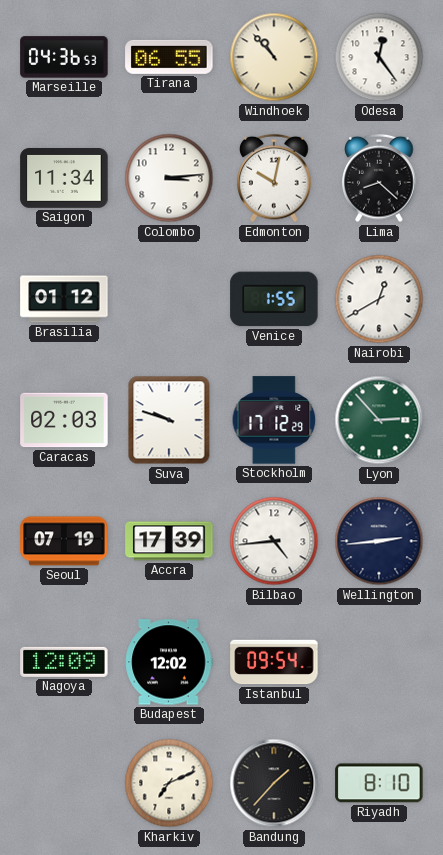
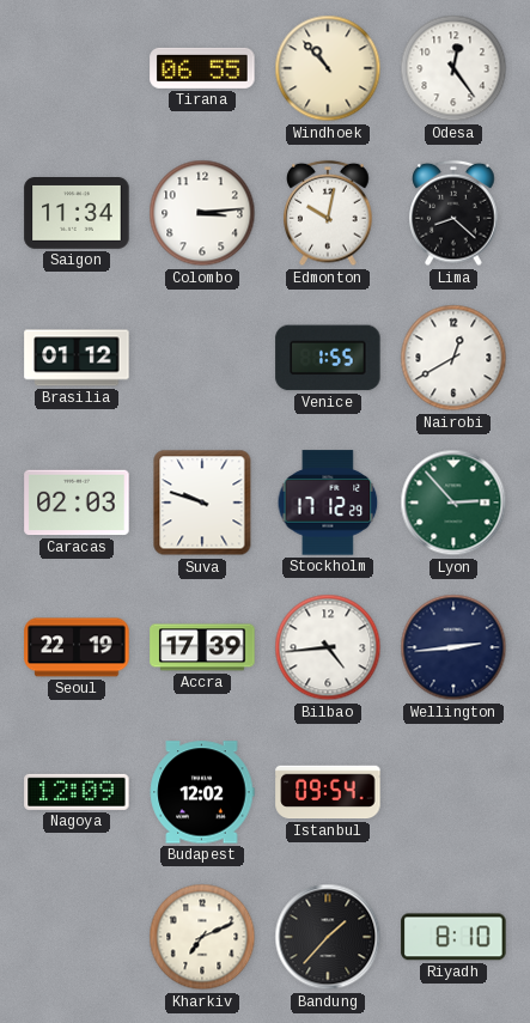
Marseille: 04:36 -> none
Seoul: 07:19 -> 22:19
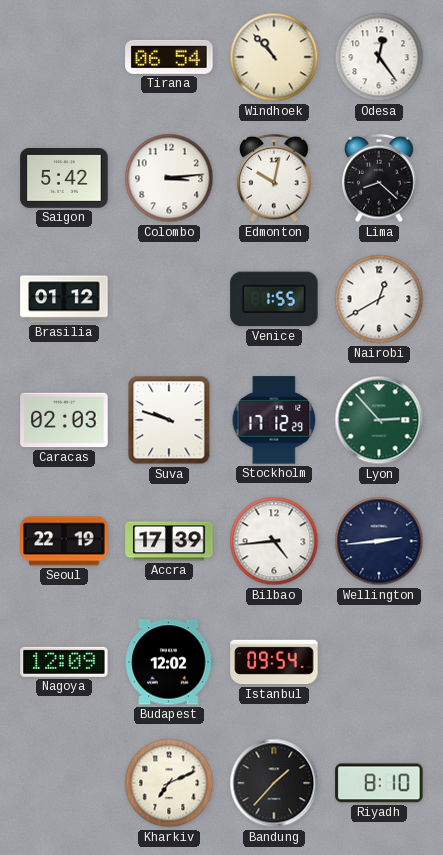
Tirana: 06:55 -> 06:54
Saigon: 11:34 -> 5:42
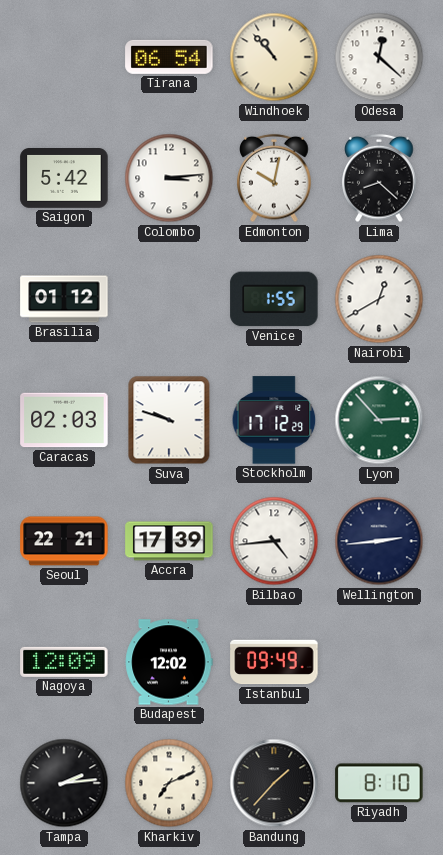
Odesa: 12:24 -> 12:22
Seoul: 22:19 -> 22:21
Istanbul: 09:54 -> 09:49
Tampa: none -> 2:14
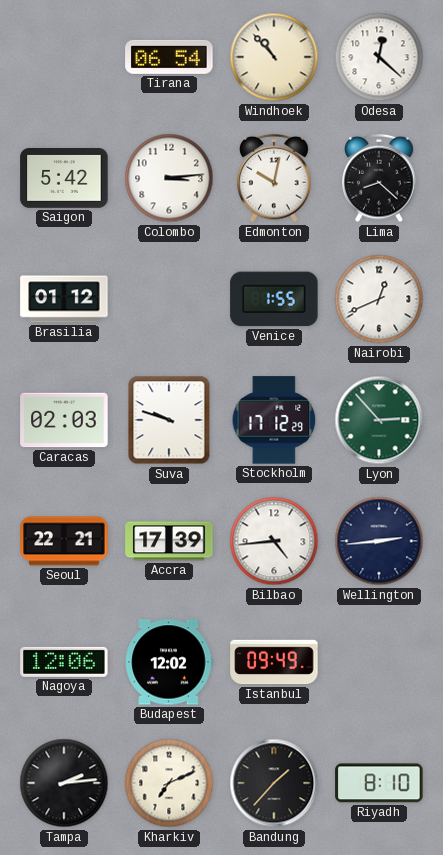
Nairobi: 12:40 -> 12:41
Nagoya: 12:09 -> 12:06
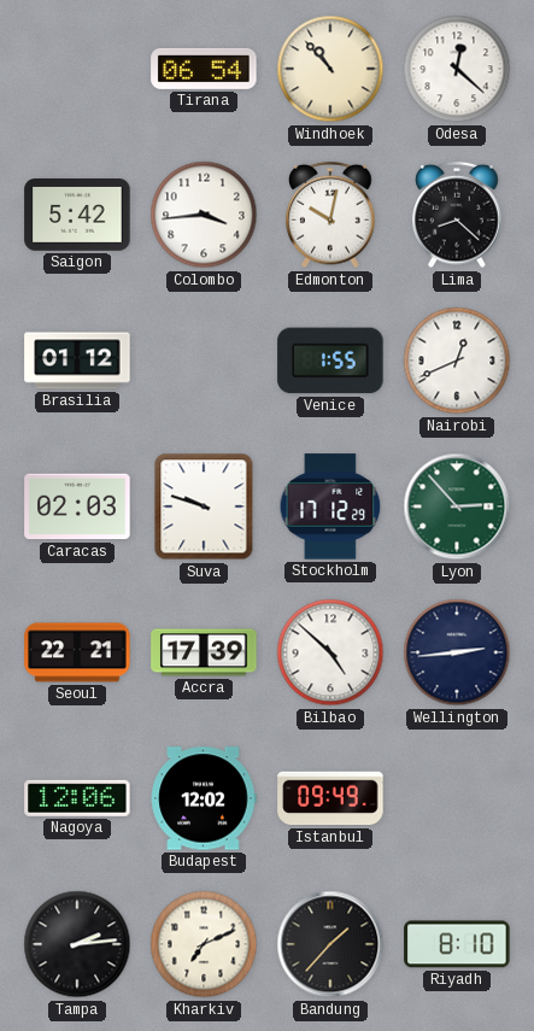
Colombo: 3:14 -> 3:44
Bilbao: 4:44 -> 4:52
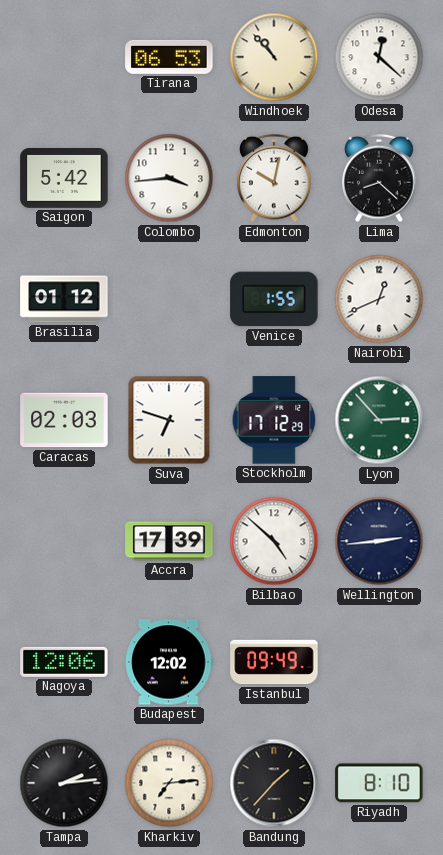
Tirana: 06:54 -> 06:53
Suva: 9:48 -> 6:48
Seoul: 22:21 -> none
Kharkiv: 7:11 -> 7:14
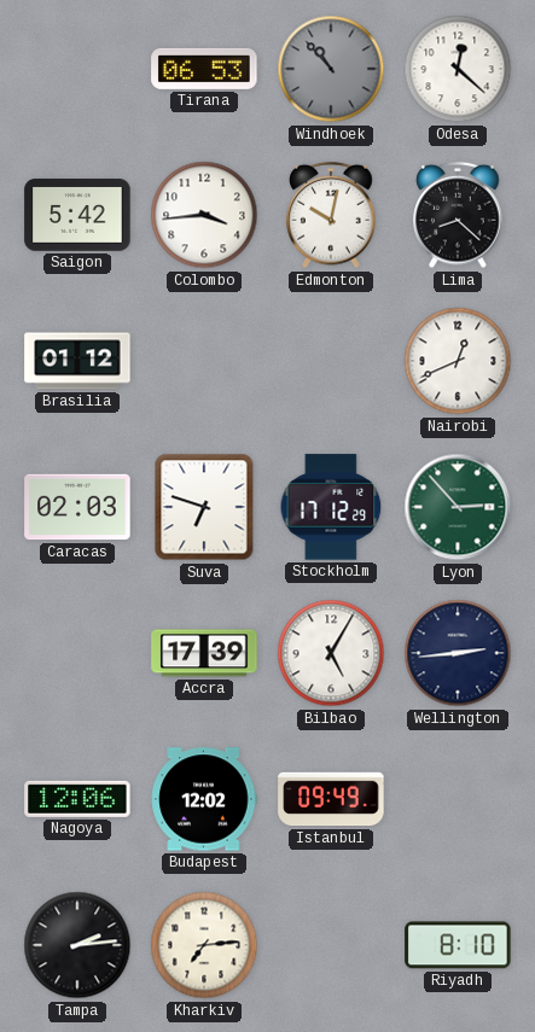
Windhoek dial: cream -> grey
Venice: 1:55 -> none
Bilbao: 4:52 -> 5:05
Bandung: 1:37 -> none
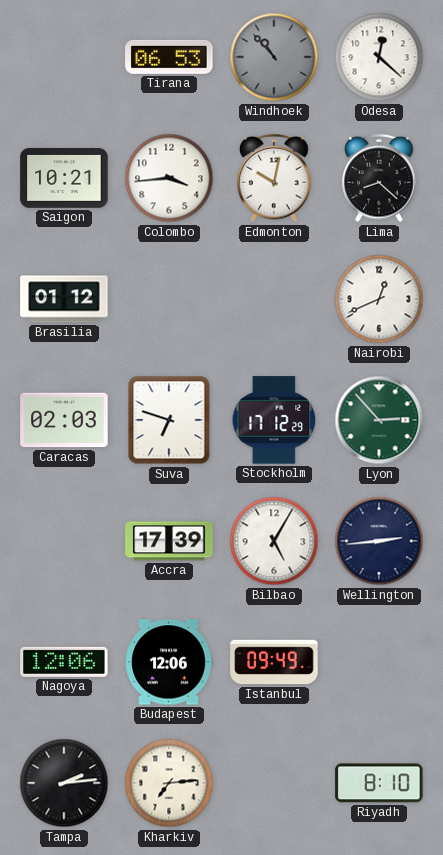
Saigon: 5:42 -> 10:21
Budapest: 12:02 -> 12:06
